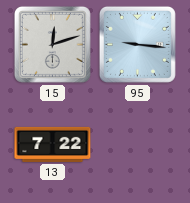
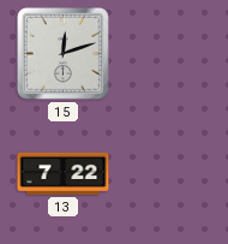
95: 9:16 -> none
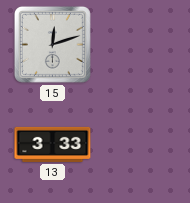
13: 7:22 -> 3:33
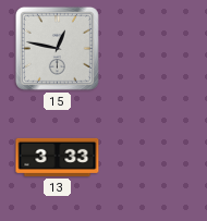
15: 12:12 -> 12:47
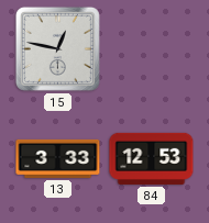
84: none -> 12:53
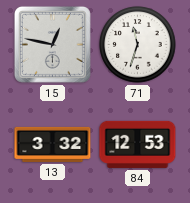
71: none -> 11:33
13: 3:33 -> 3:32
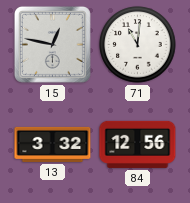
71: 11:33 -> 11:01
84: 12:53 -> 12:56
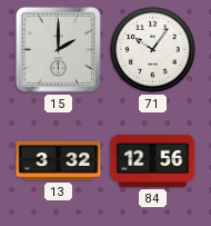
15: 12:47 -> 2:00
71: 11:01 -> 10:06
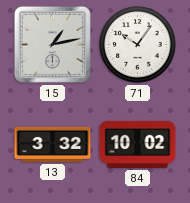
15: 2:00 -> 1:13
84: 12:56 -> 10:02
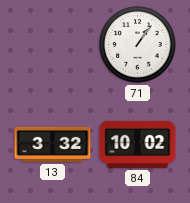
15: 1:13 -> none
71: 10:06 -> 1:06
